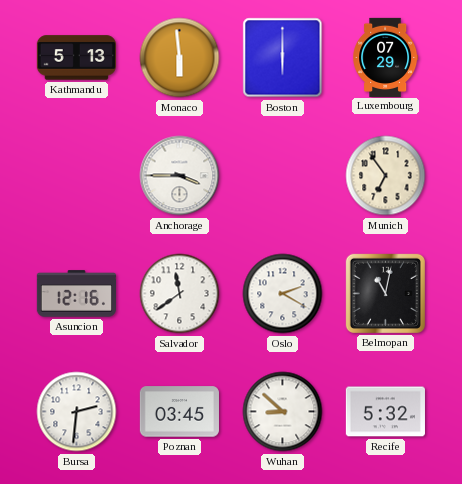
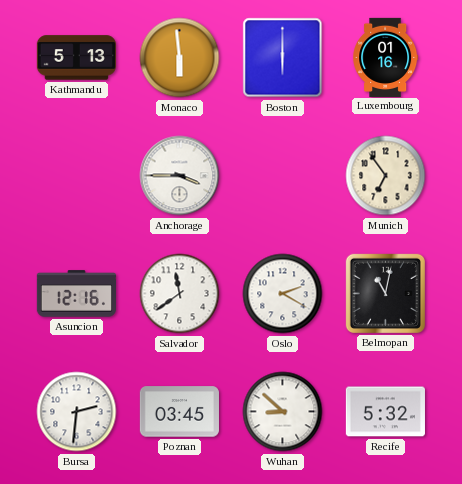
Luxembourg: 07:29 -> 01:16
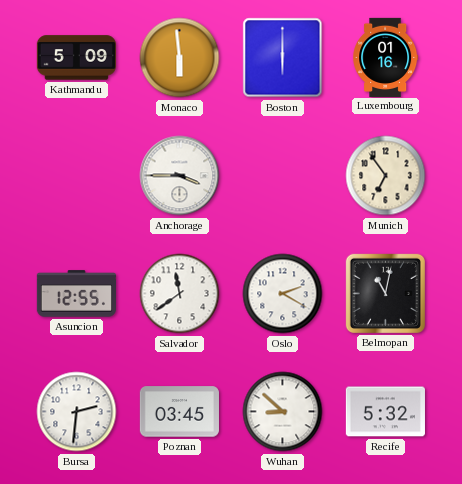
Kathmandu: 5:13 -> 5:09
Asuncion: 12:16 -> 12:55
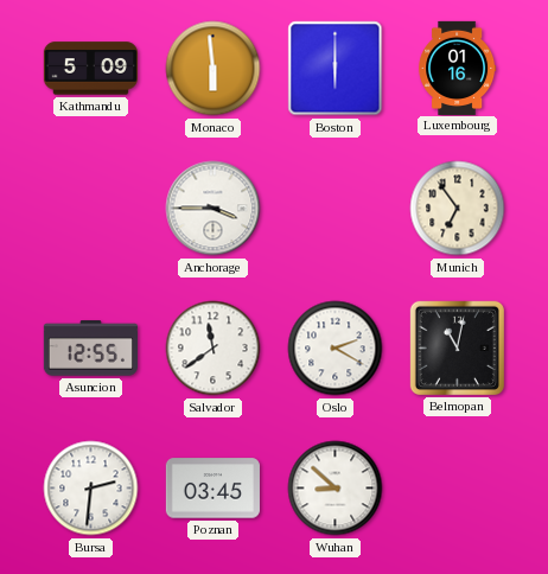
Recife: 5:32 -> none
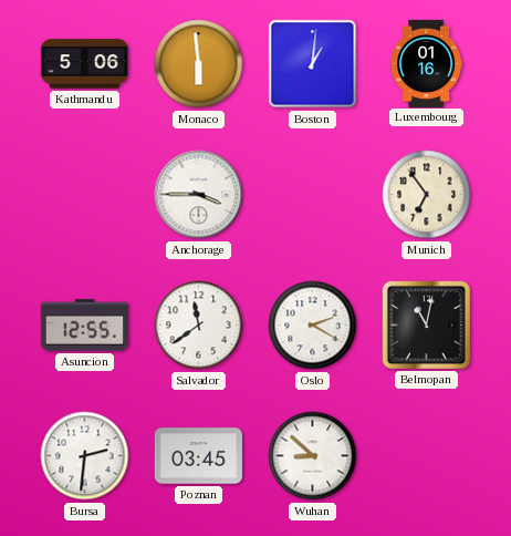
Kathmandu: 5:09 -> 5:06
Boston: 6:00 -> 1:01
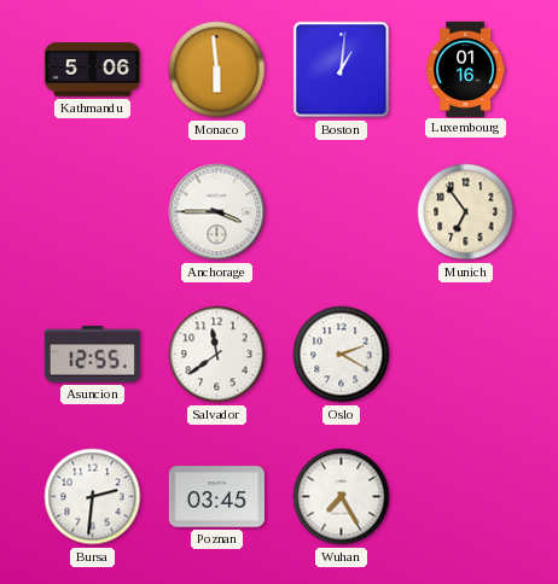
Belmopan: 11:02 -> none
Wuhan: 8:52 -> 7:25
